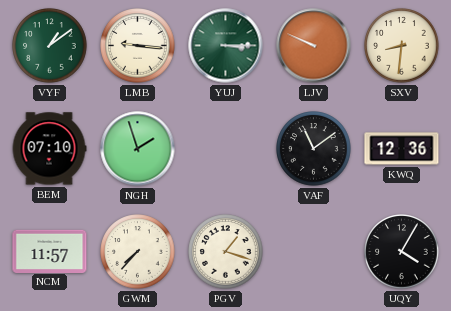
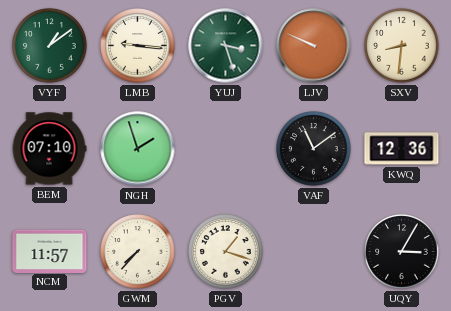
YUJ: 3:15 -> 3:27
UQY: 4:05 -> 3:05
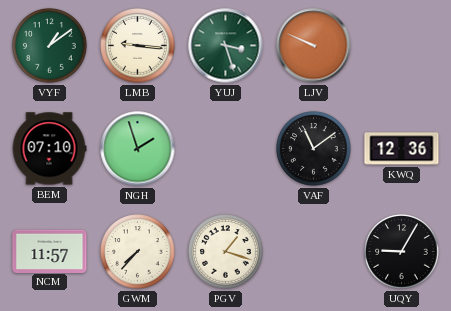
SXV: 8:31 -> none
UQY: 3:05 -> 9:05
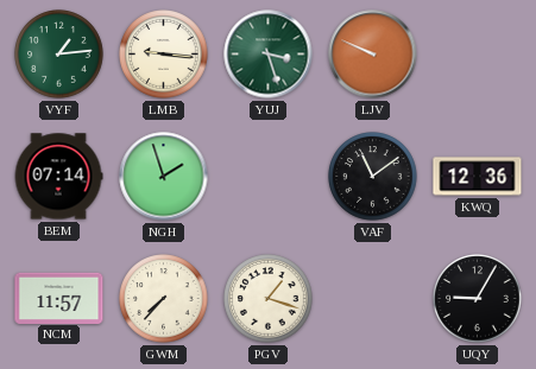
VYF: 1:09 -> 1:14
BEM: 07:10 -> 07:14
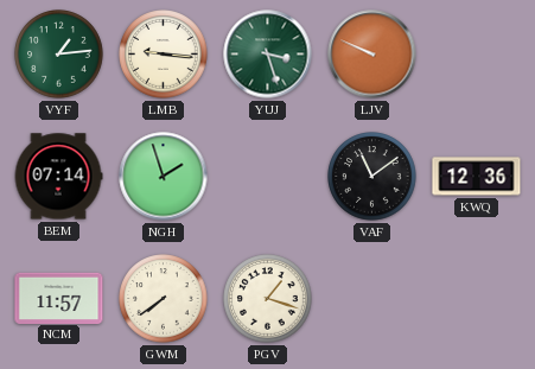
GWM: 7:37 -> 7:39
UQY: 9:05 -> none
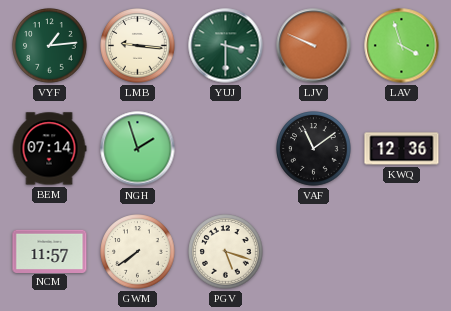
YUJ: 3:27 -> 3:30
LAV: none -> 3:57
PGV: 1:18 -> 5:18
